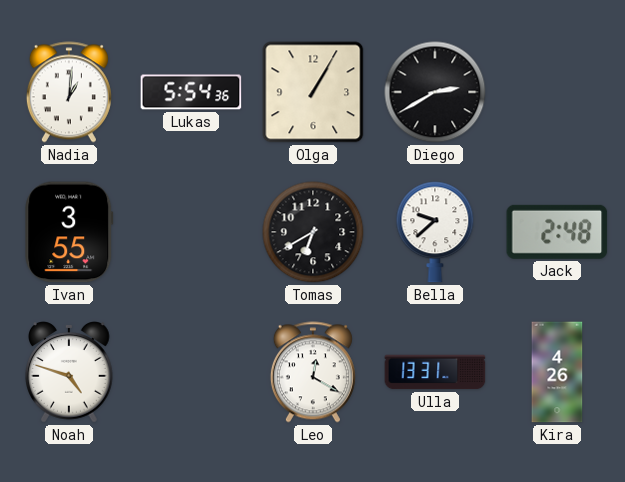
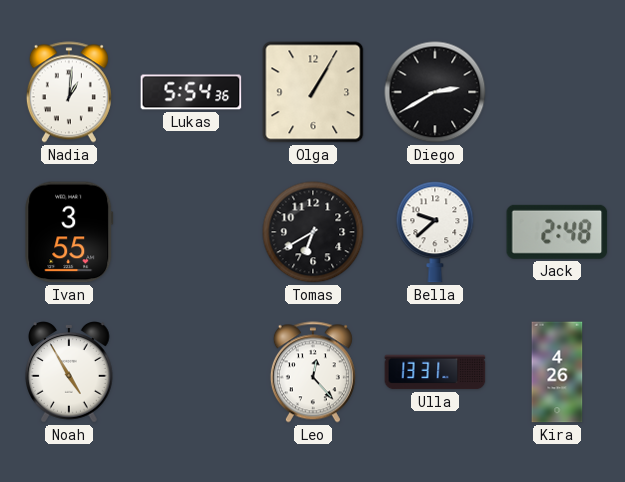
Noah: 4:48 -> 4:55
Leo: 12:20 -> 12:23
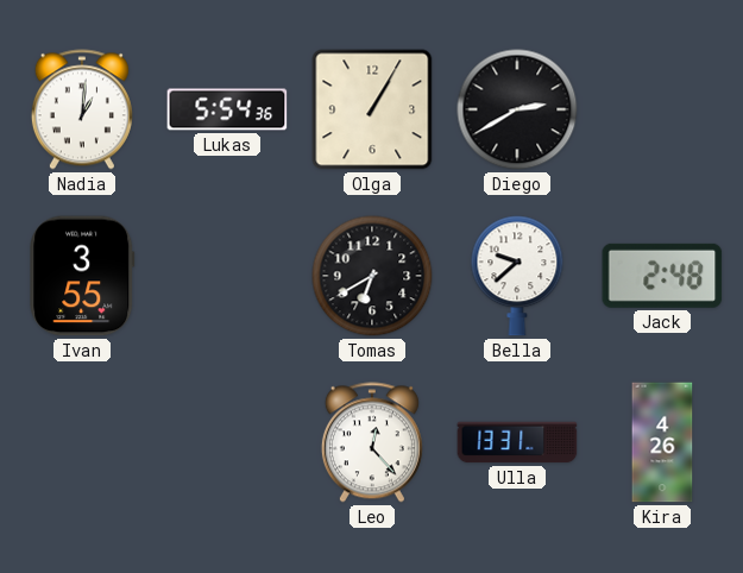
Noah: 4:55 -> none
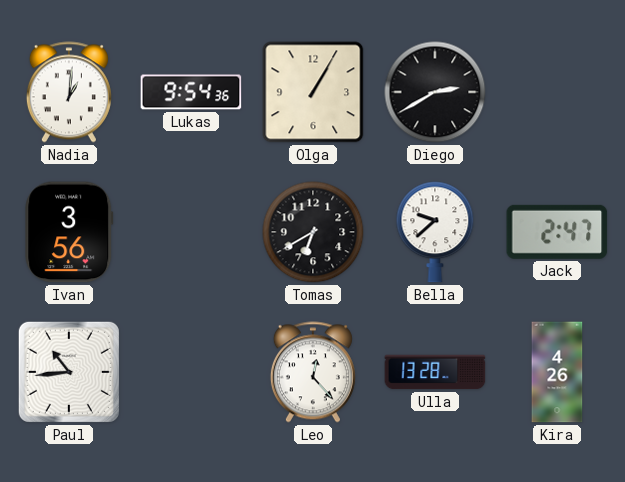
Lukas: 5:54 -> 9:54
Ivan: 3:55 -> 3:56
Jack: 2:48 -> 2:47
Paul: none -> 10:44
Ulla: 13:31 -> 13:28
